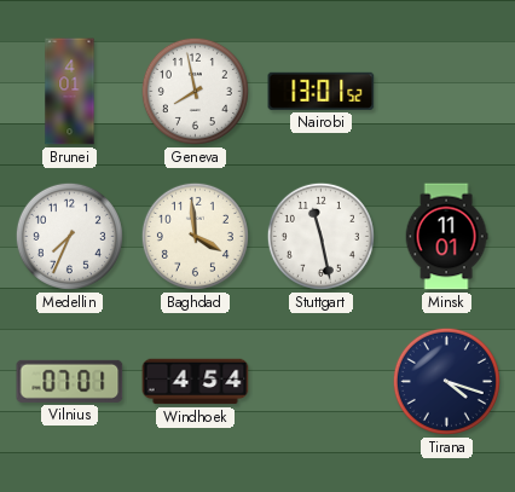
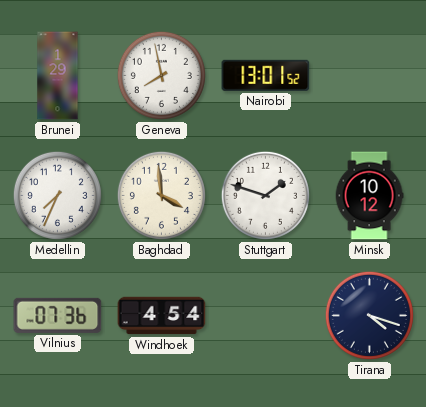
Brunei: 4:01 -> 1:29
Stuttgart: 11:28 -> 1:48
Minsk: 11:01 -> 10:12
Vilnius: 07:01 -> 07:36
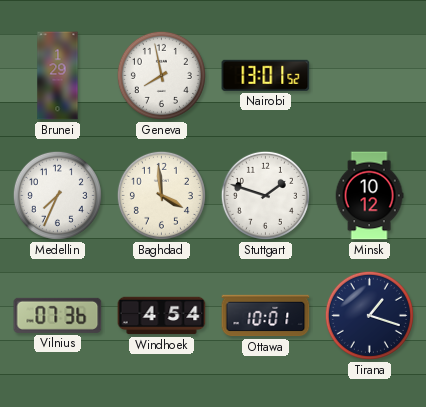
Ottawa: none -> 10:01
Tirana: 4:18 -> 1:18
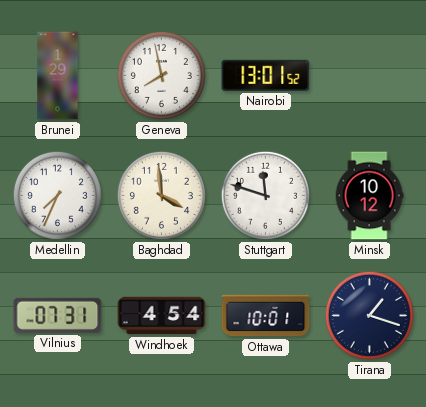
Stuttgart: 1:48 -> 11:48
Vilnius: 07:36 -> 07:31
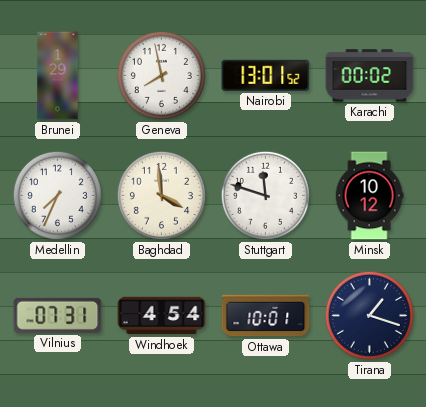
Karachi: none -> 00:02
